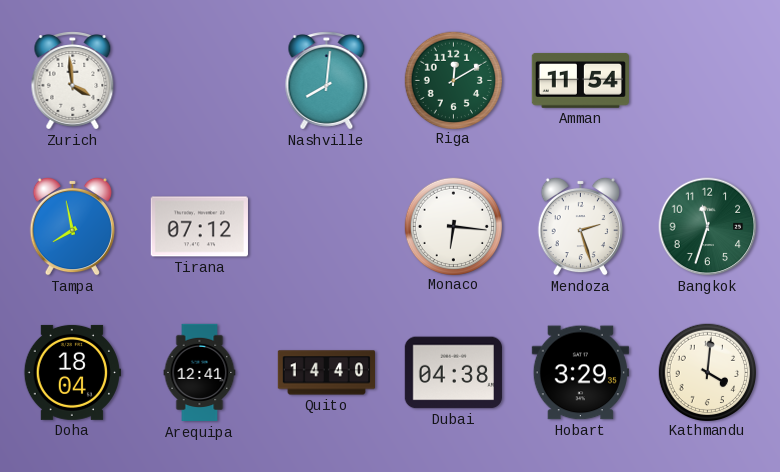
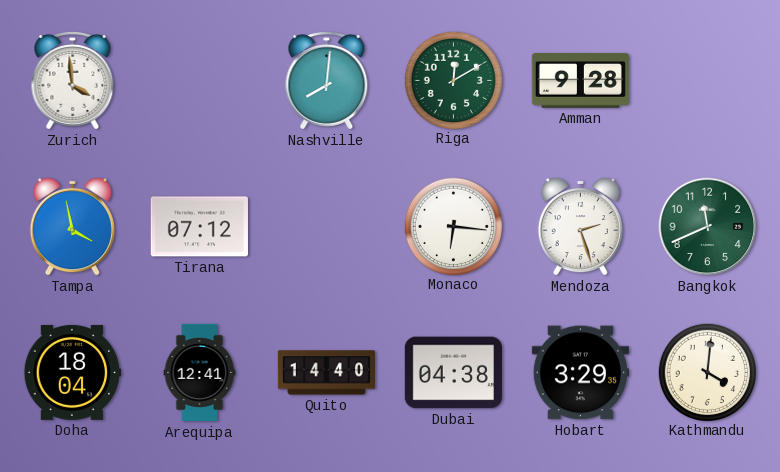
Amman: 11:54 -> 9:28
Tampa: 7:58 -> 3:58
Bangkok: 11:33 -> 11:41
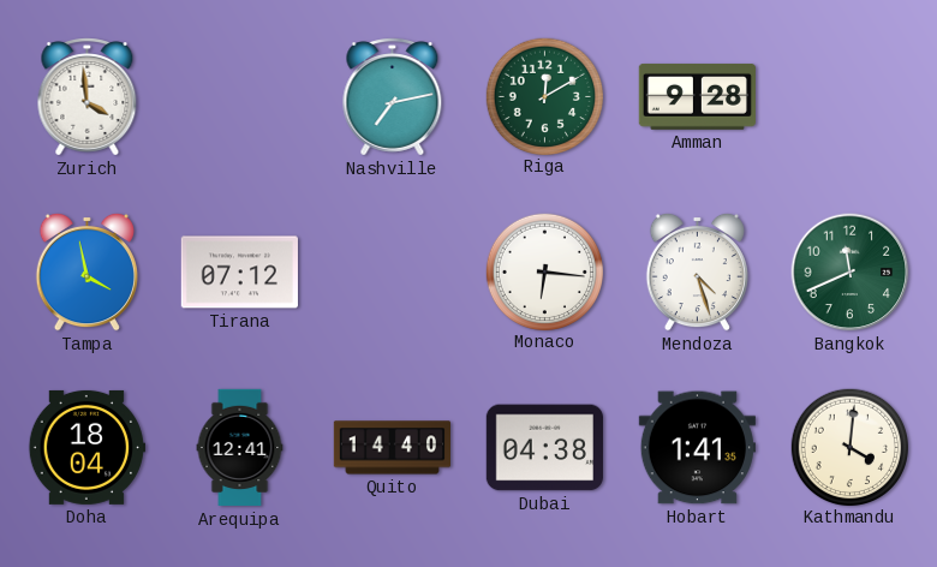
Nashville: 8:01 -> 7:13
Mendoza: 2:27 -> 4:27
Hobart: 3:29 -> 1:41
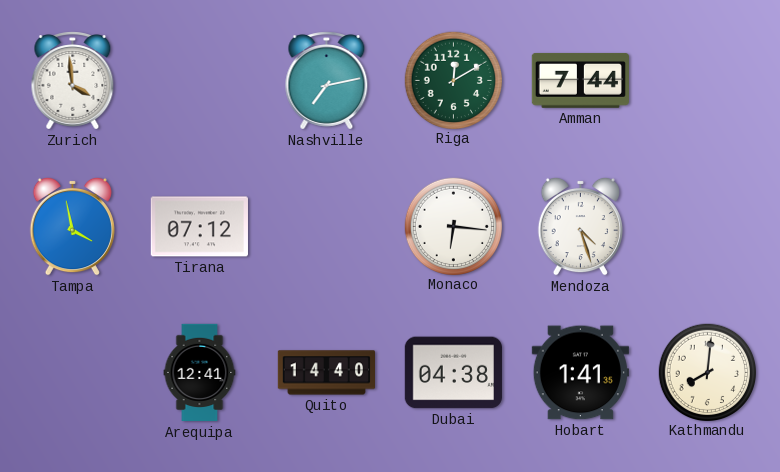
Amman: 9:28 -> 7:44
Bangkok: 11:41 -> none
Doha: 18:04 -> none
Kathmandu: 4:01 -> 8:01
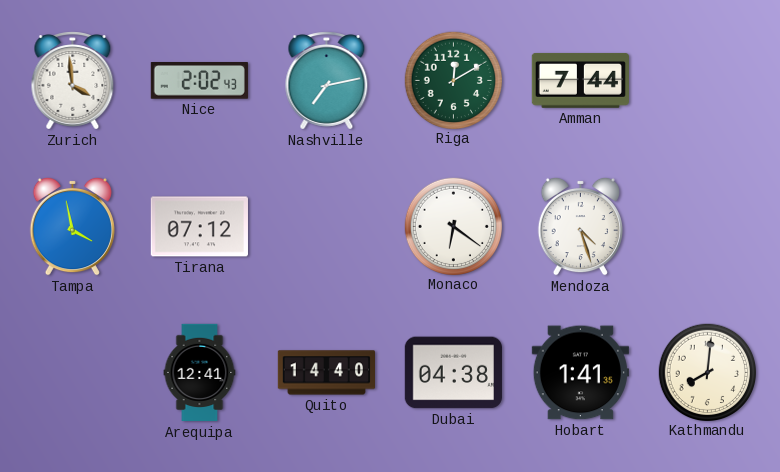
Nice: none -> 2:02
Monaco: 6:16 -> 6:21
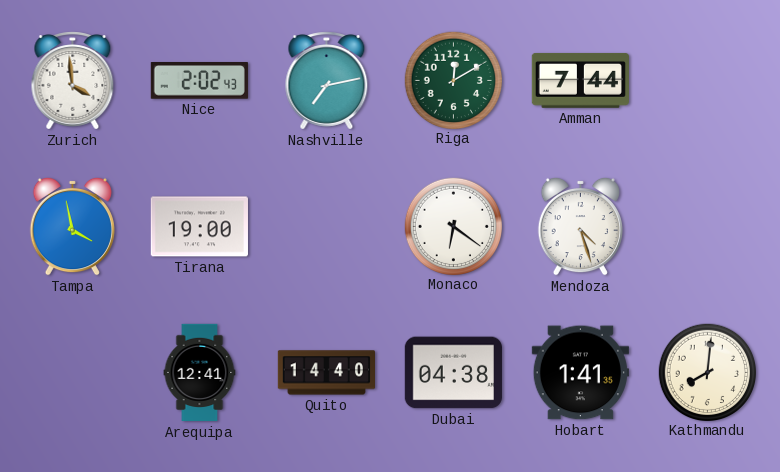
Tirana: 07:12 -> 19:00
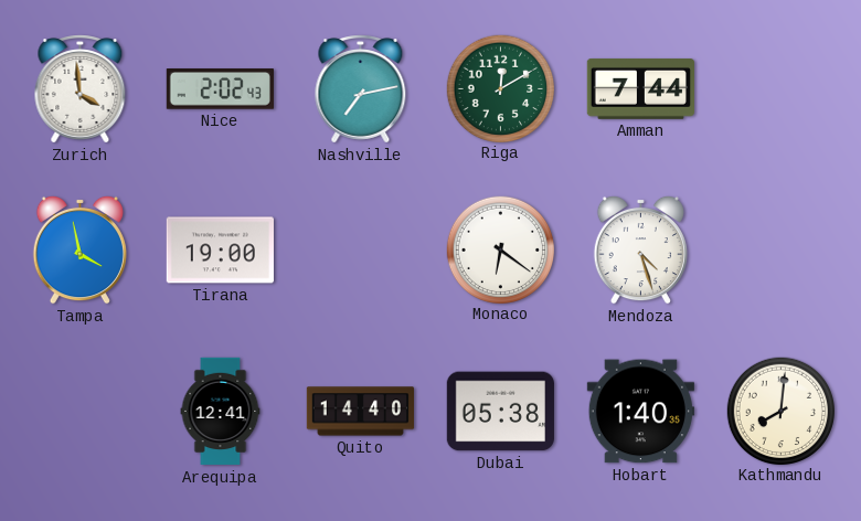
Dubai: 04:38 -> 05:38
Hobart: 1:41 -> 1:40
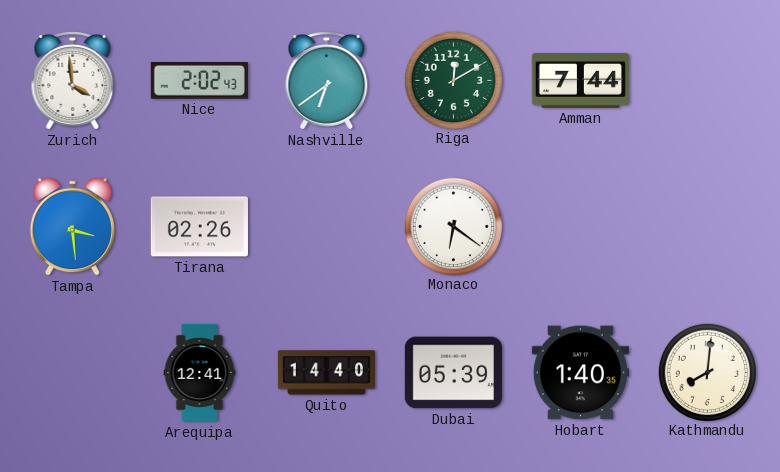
Nashville: 7:13 -> 6:39
Tampa: 3:58 -> 3:29
Tirana: 19:00 -> 02:26
Mendoza: 4:27 -> none
Dubai: 05:38 -> 05:39
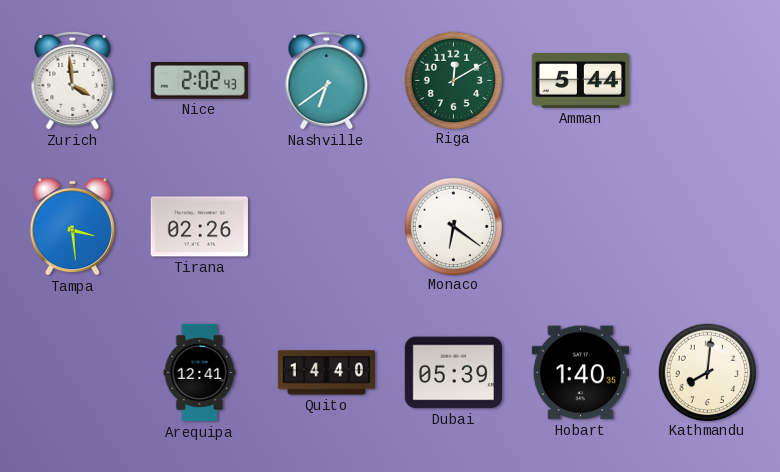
Amman: 7:44 -> 5:44
